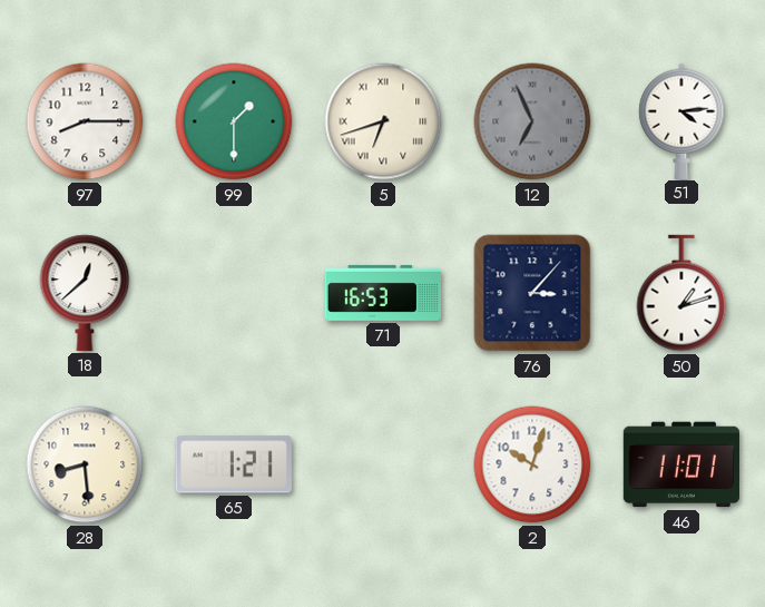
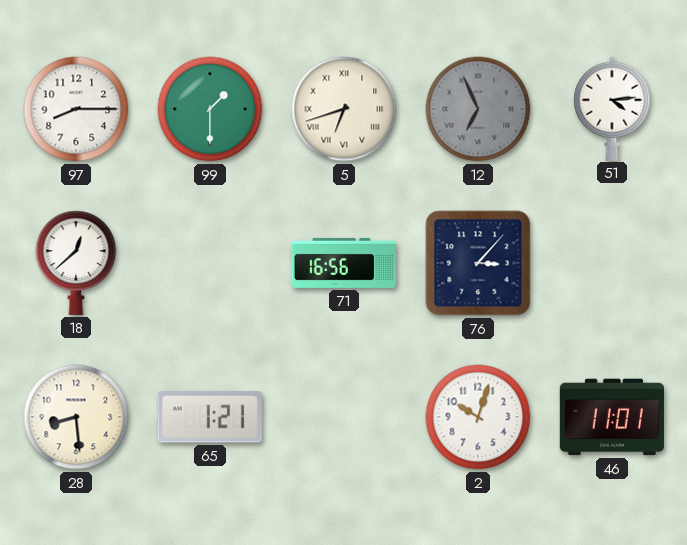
71: 16:53 -> 16:56
50: 1:12 -> none
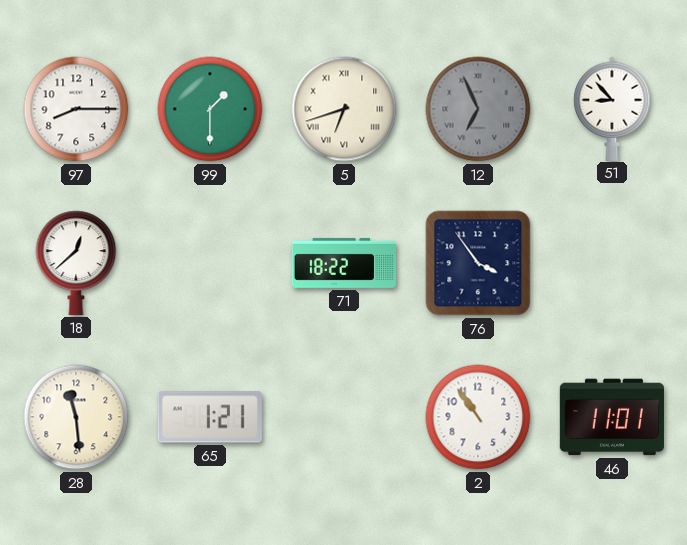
51: 4:14 -> 8:53
71: 16:56 -> 18:22
76: 3:07 -> 3:54
28: 8:29 -> 11:29
2: 10:03 -> 10:54
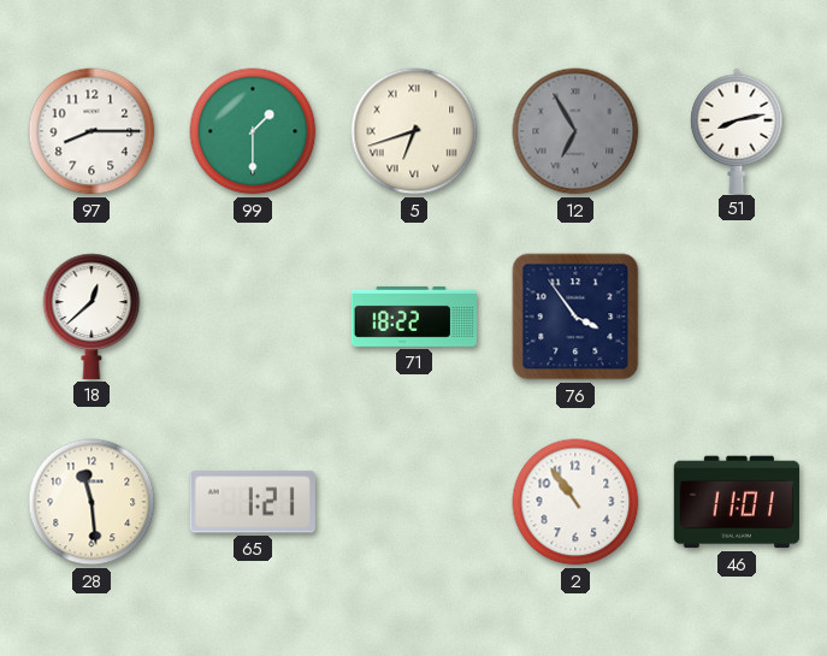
12: 6:56 -> 6:55
51: 8:53 -> 8:13
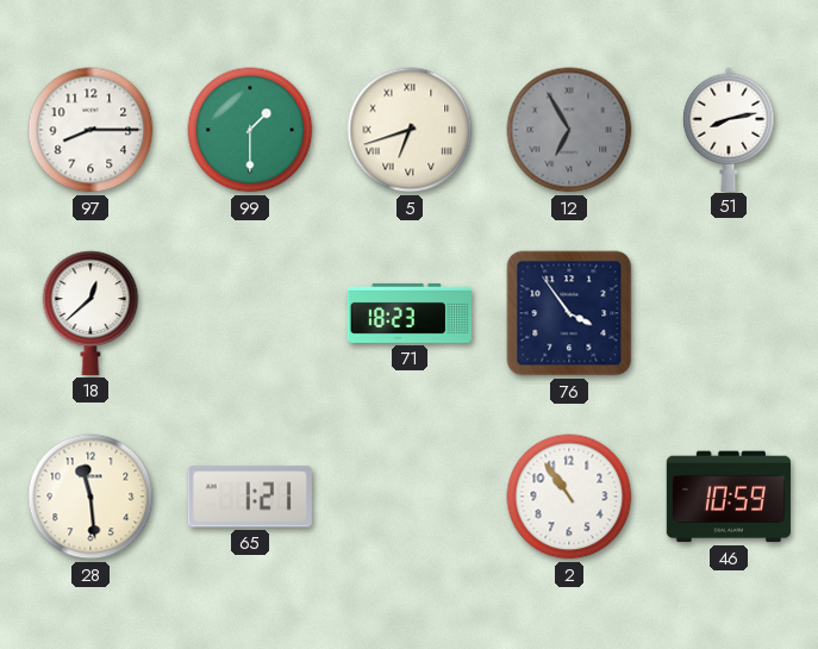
71: 18:22 -> 18:23
46: 11:01 -> 10:59
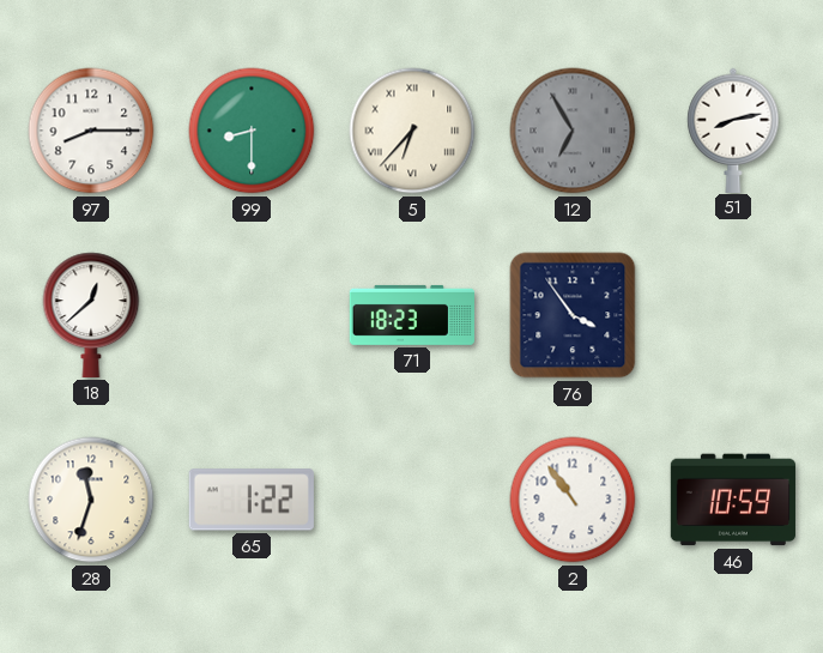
99: 1:30 -> 8:30
5: 6:42 -> 6:37
28: 11:29 -> 11:33
65: 1:21 -> 1:22
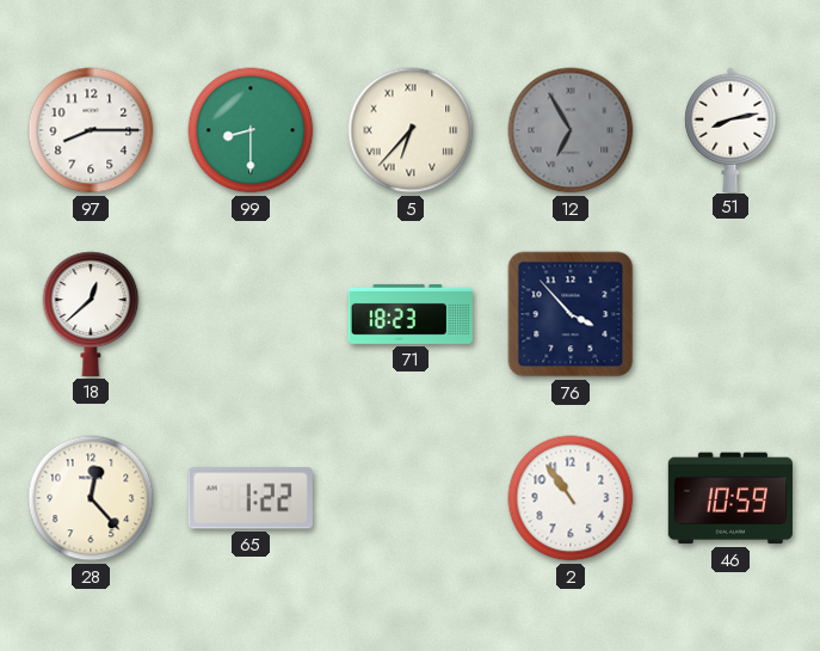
76: 3:54 -> 3:53
28: 11:33 -> 12:23
